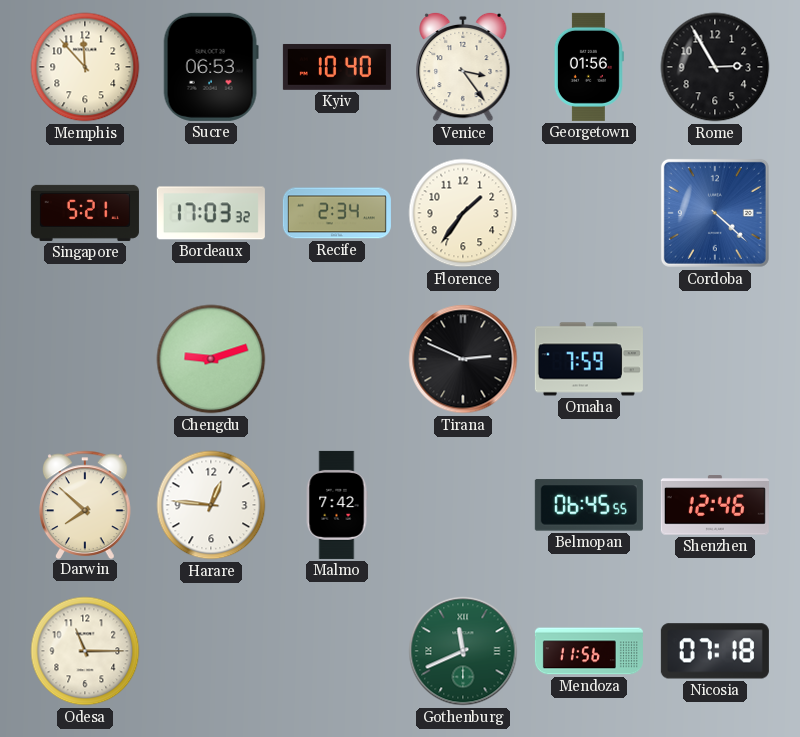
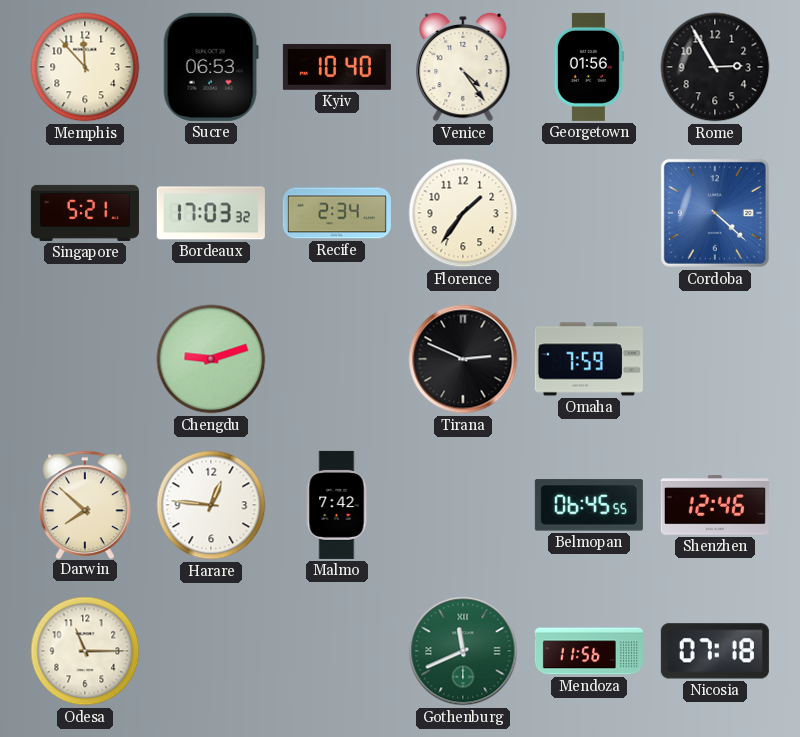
Venice: 3:24 -> 4:24
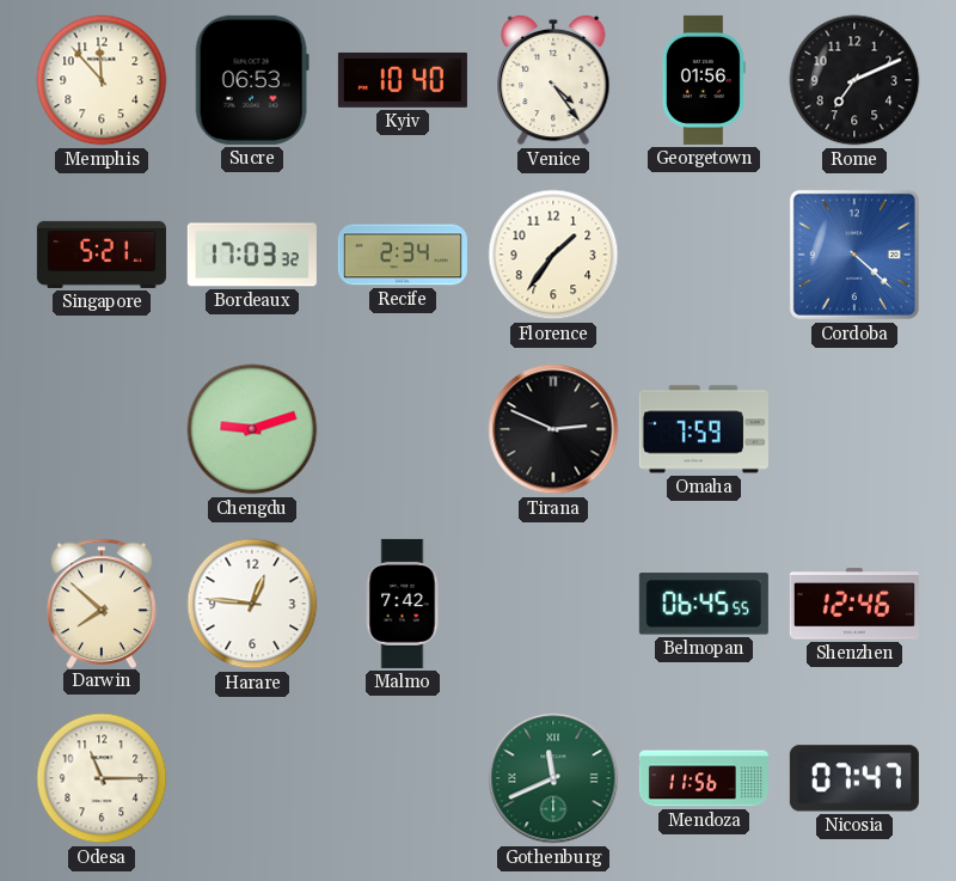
Rome: 2:55 -> 7:11
Nicosia: 07:18 -> 07:47
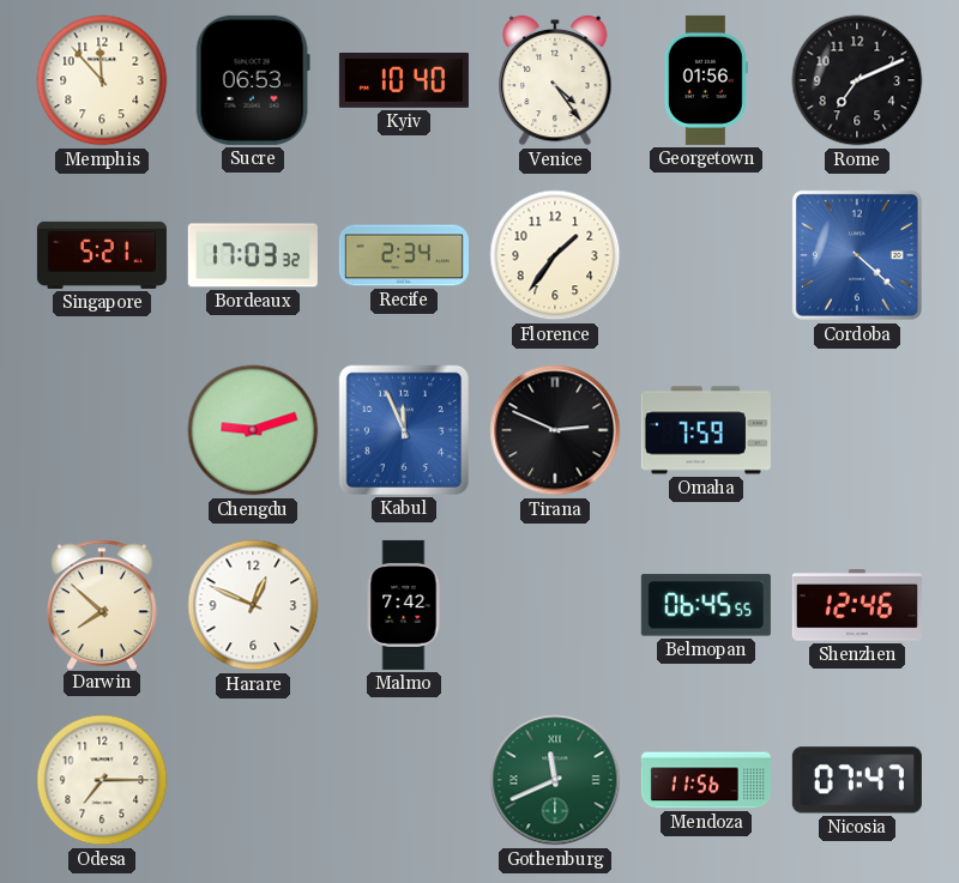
Kabul: none -> 11:56
Harare: 12:46 -> 12:49
Odesa: 11:15 -> 7:15
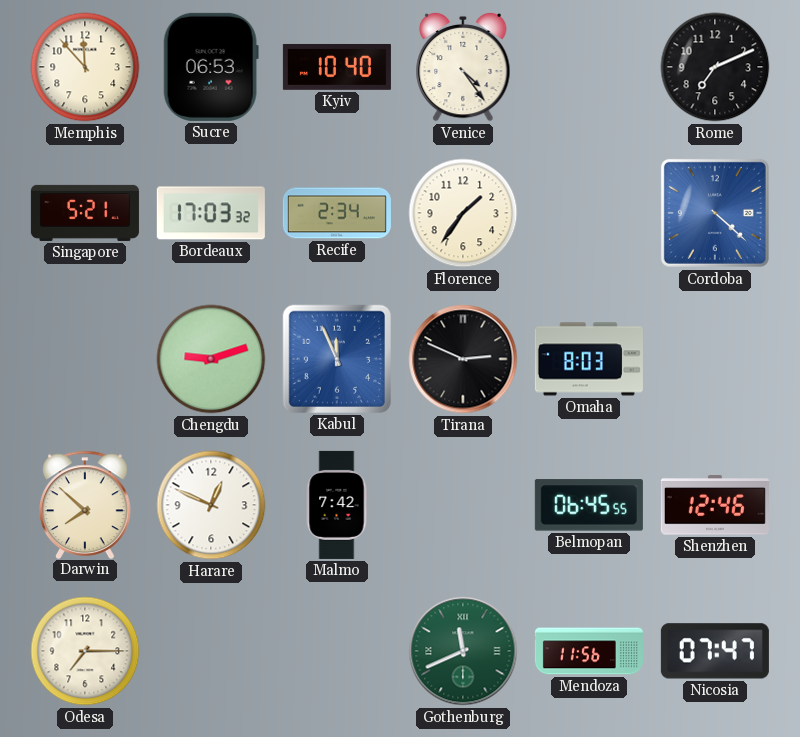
Georgetown: 01:56 -> none
Omaha: 7:59 -> 8:03
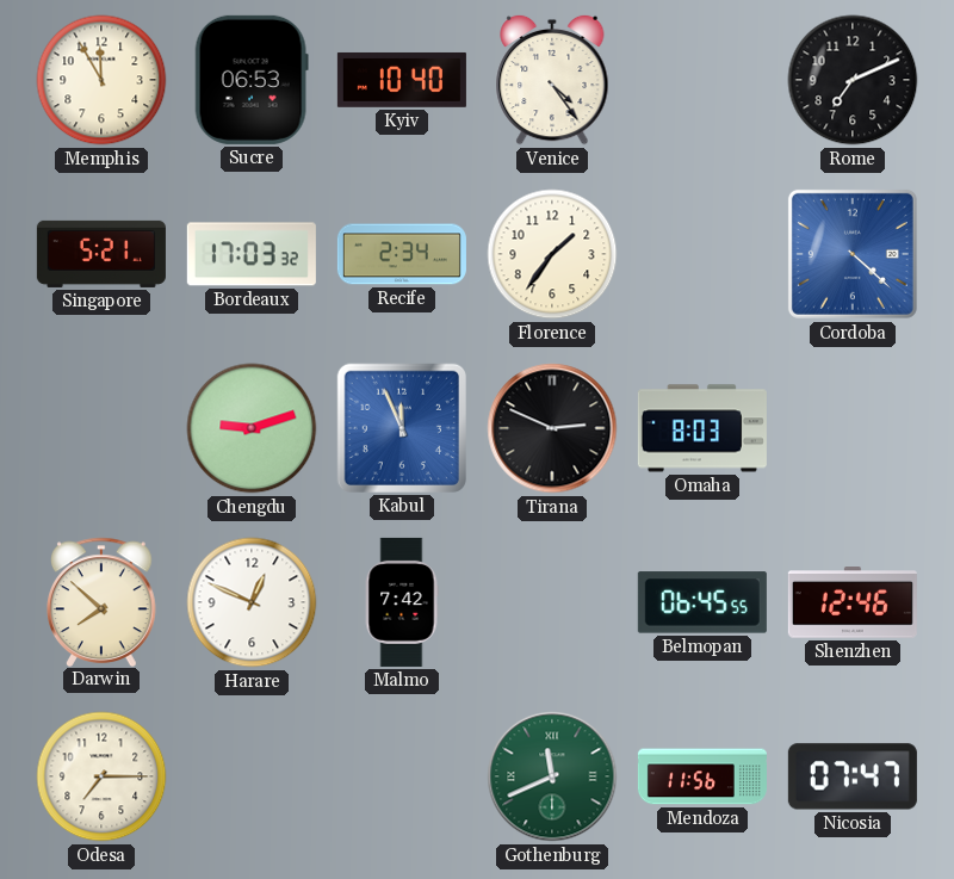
Memphis: 11:53 -> 11:55
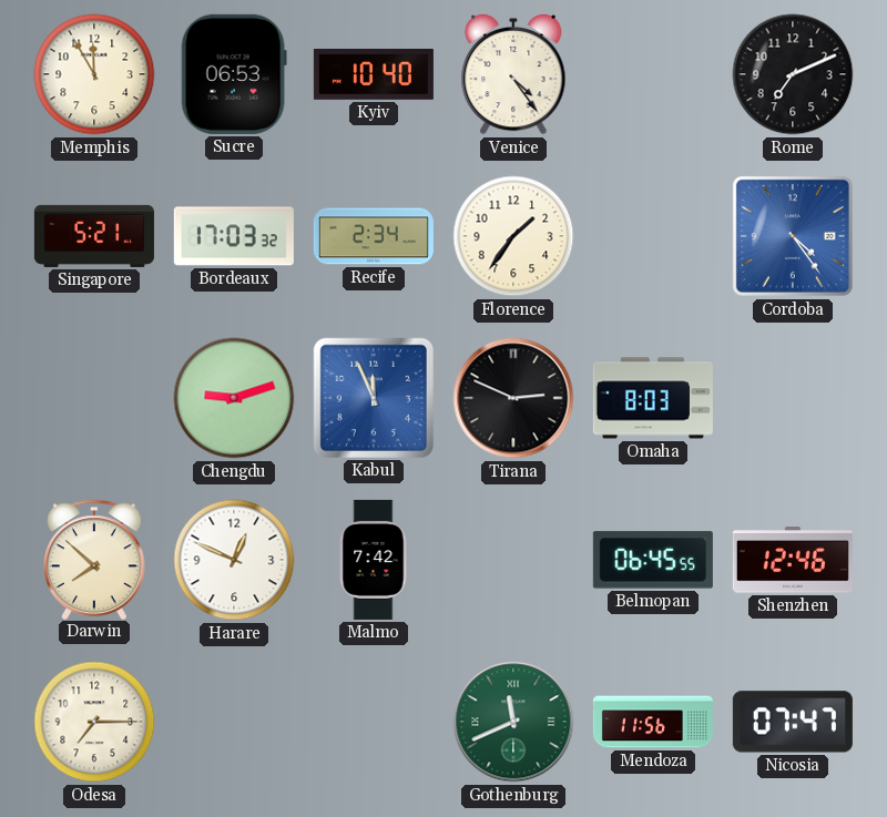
Cordoba: 4:22 -> 4:24
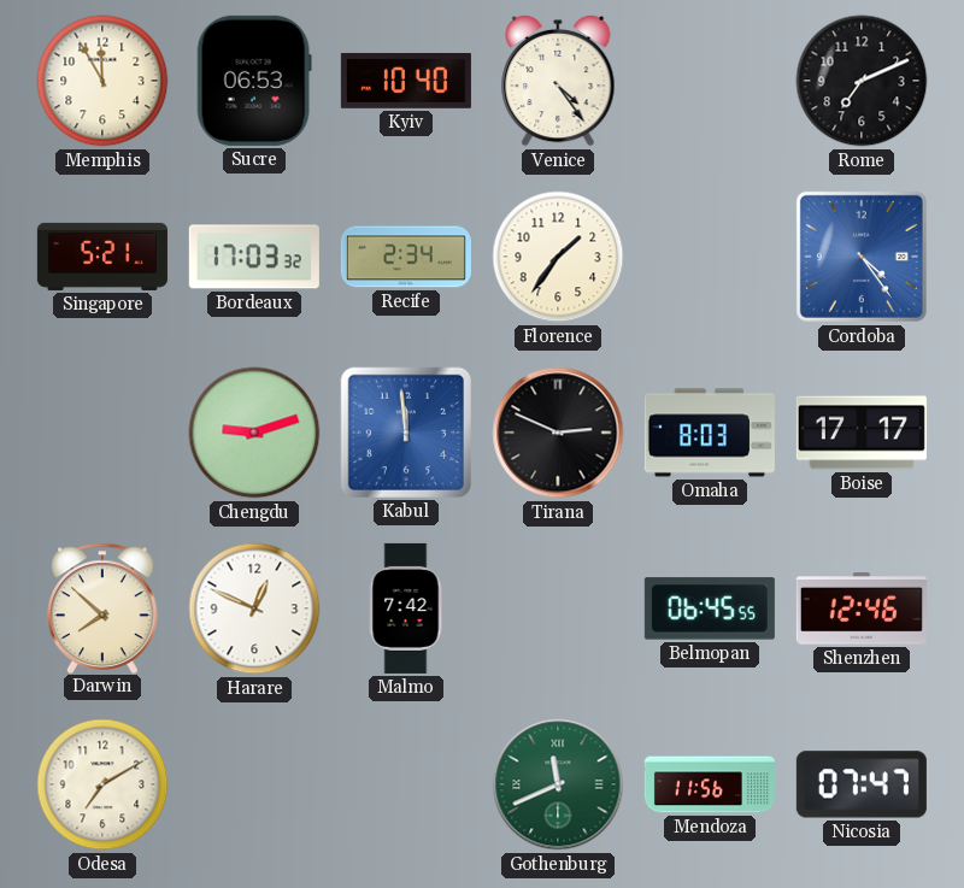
Kabul: 11:56 -> 11:59
Boise: none -> 17:17
Odesa: 7:15 -> 7:10
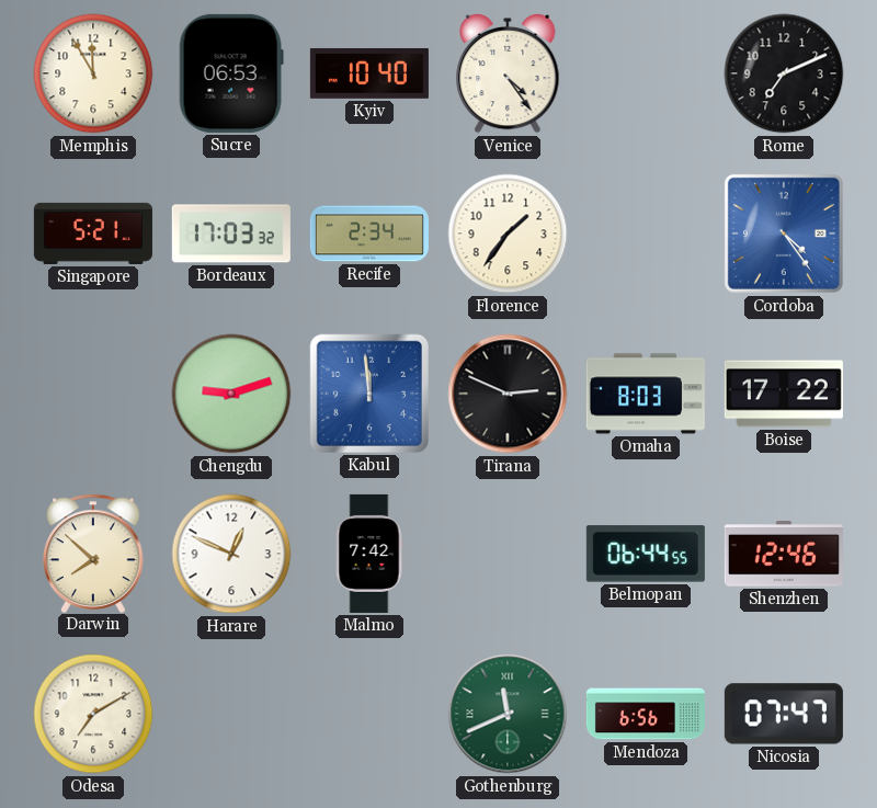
Boise: 17:17 -> 17:22
Belmopan: 06:45 -> 06:44
Mendoza: 11:56 -> 6:56
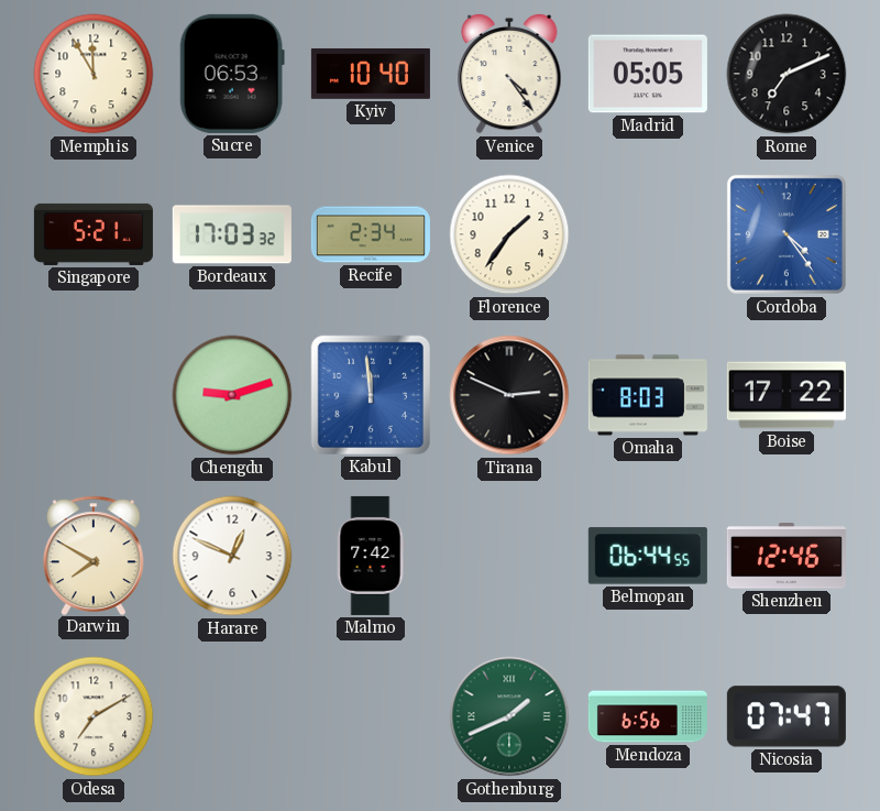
Madrid: none -> 05:05
Darwin: 7:52 -> 7:50
Gothenburg: 11:41 -> 1:41
